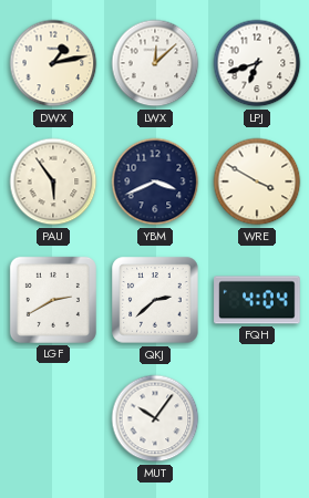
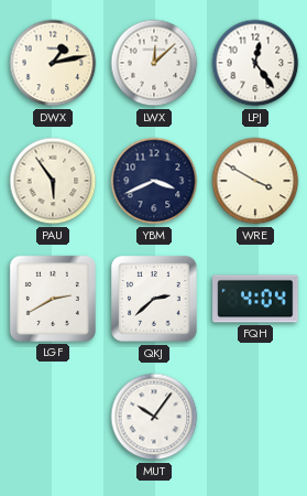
LPJ: 6:42 -> 12:24
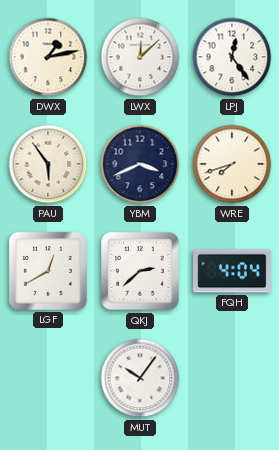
WRE: 3:50 -> 7:42
LGF: 2:40 -> 12:40
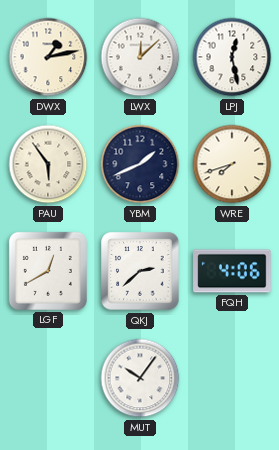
LPJ: 12:24 -> 12:28
YBM: 3:41 -> 1:41
FQH: 4:04 -> 4:06
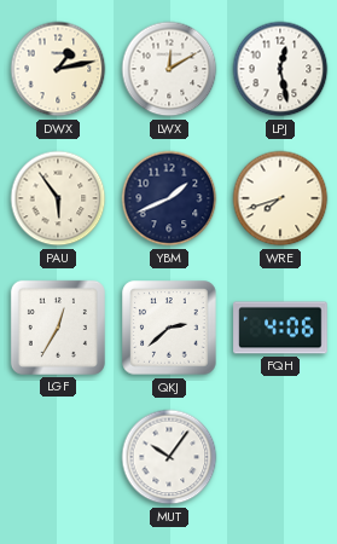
LWX: 12:08 -> 12:10
LGF: 12:40 -> 12:35
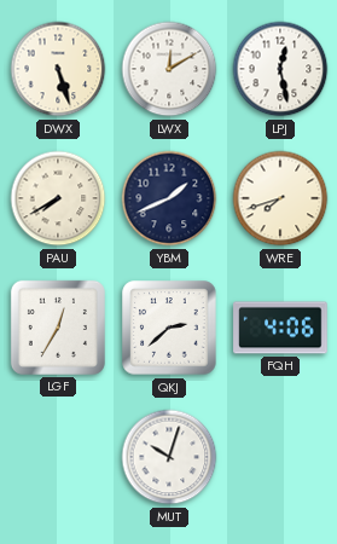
DWX: 1:13 -> 5:27
PAU: 5:54 -> 7:40
MUT: 10:06 -> 10:03
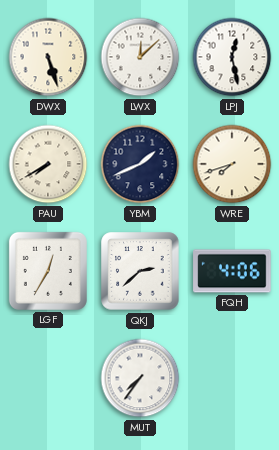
LWX: 12:10 -> 12:08
MUT: 10:03 -> 7:36
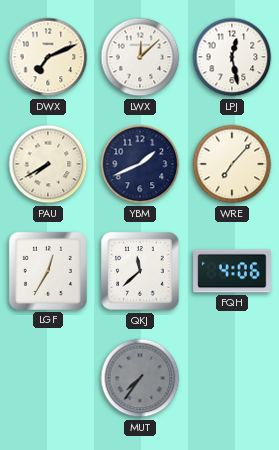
DWX: 5:27 -> 7:11
WRE: 7:42 -> 7:07
QKJ: 2:38 -> 11:38
MUT dial: white -> grey
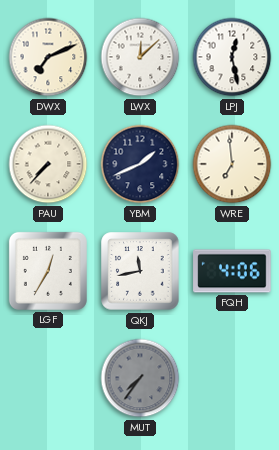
PAU: 7:40 -> 7:37
WRE: 7:07 -> 6:59
QKJ: 11:38 -> 11:43
